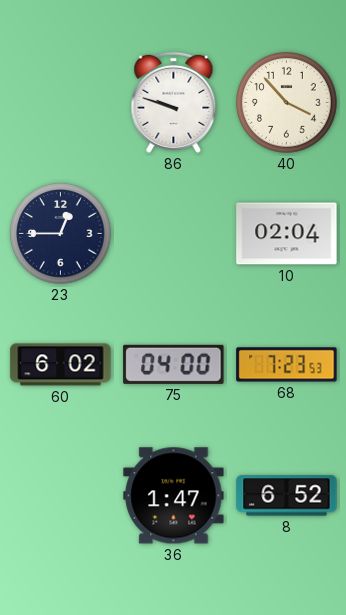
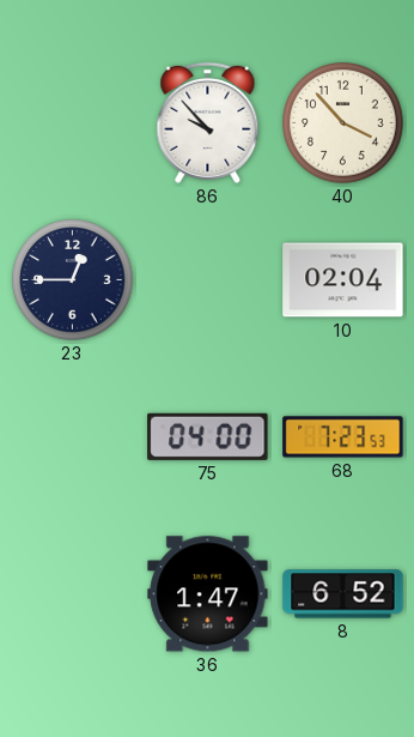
86: 9:48 -> 9:53
60: 6:02 -> none
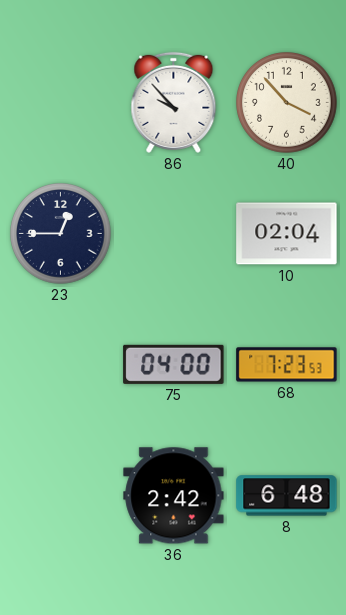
36: 1:47 -> 2:42
8: 6:52 -> 6:48
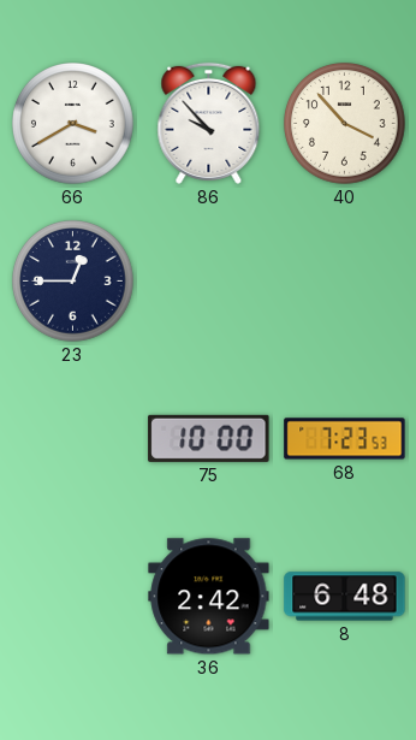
66: none -> 3:40
10: 02:04 -> none
75: 04:00 -> 10:00
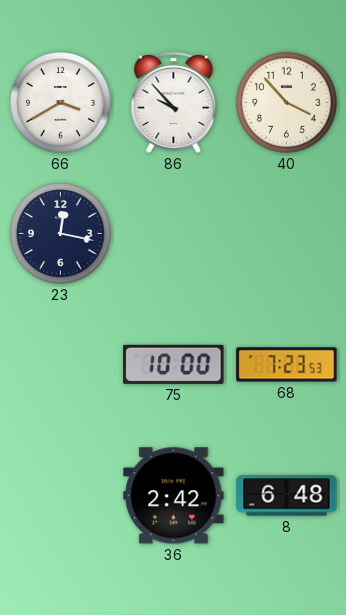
23: 12:45 -> 12:17
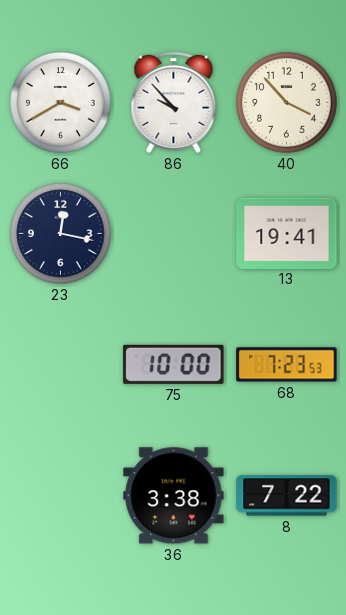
13: none -> 19:41
36: 2:42 -> 3:38
8: 6:48 -> 7:22
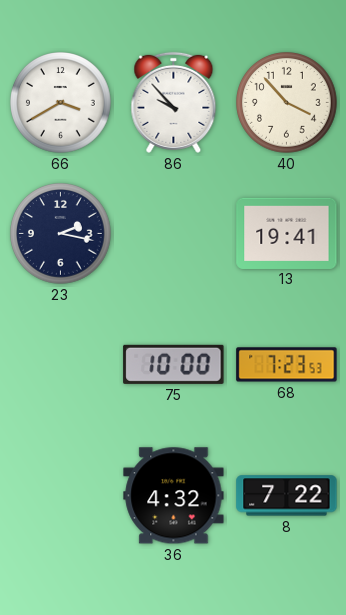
23: 12:17 -> 2:17
36: 3:38 -> 4:32
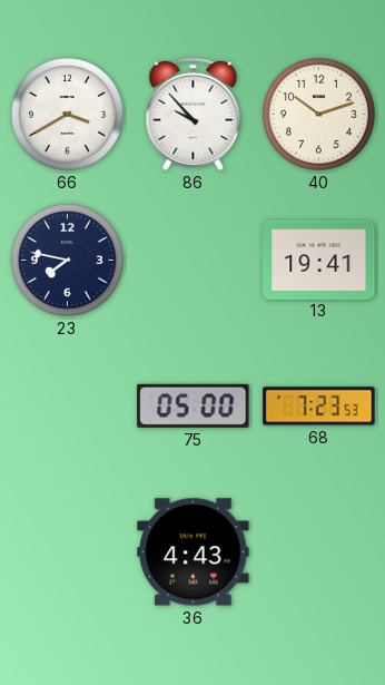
40: 3:53 -> 10:12
23: 2:17 -> 7:47
75: 10:00 -> 05:00
36: 4:32 -> 4:43
8: 7:22 -> none
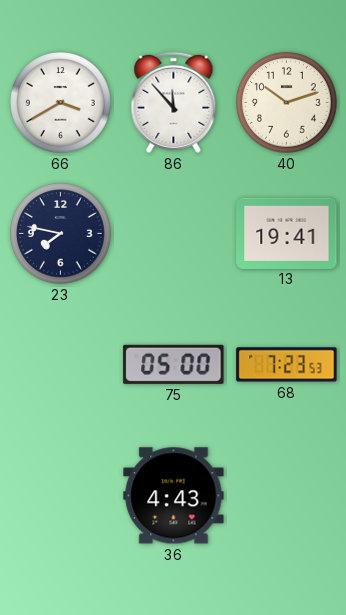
86: 9:53 -> 11:53
